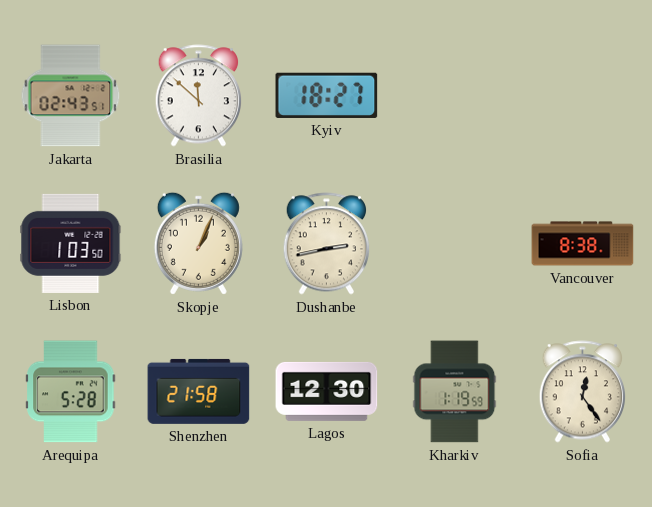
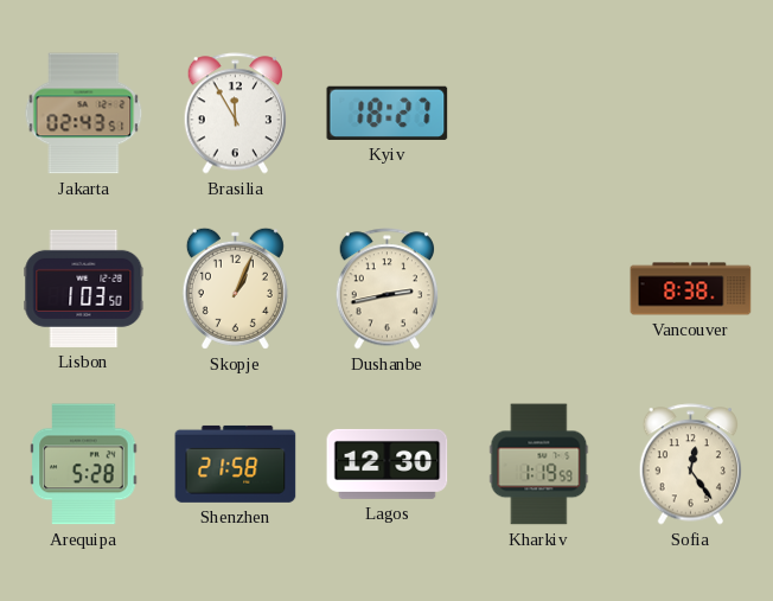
Brasilia: 11:52 -> 11:55
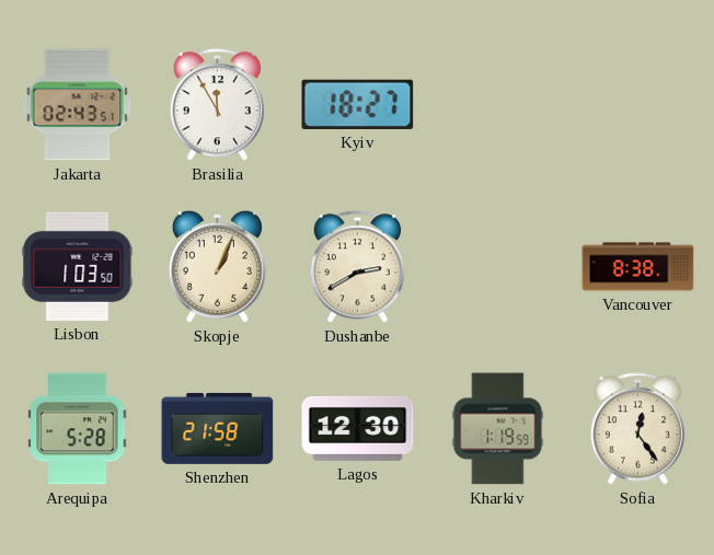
Dushanbe: 2:43 -> 2:40
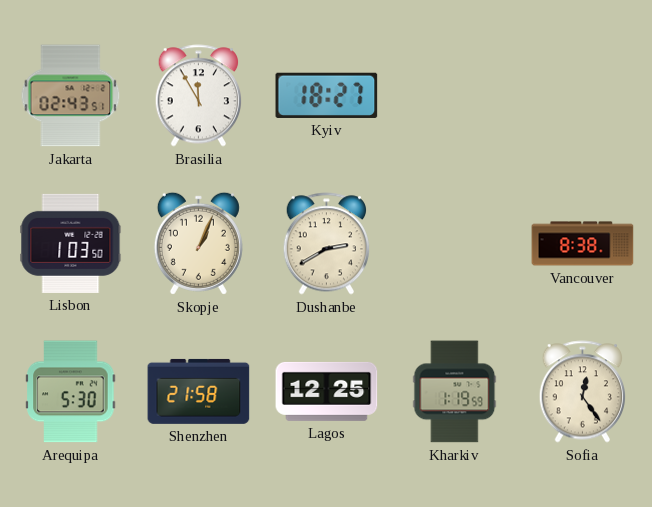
Arequipa: 5:28 -> 5:30
Lagos: 12:30 -> 12:25
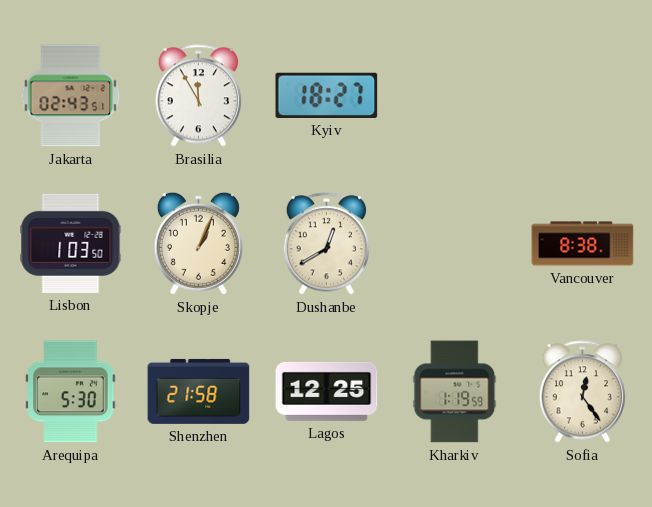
Dushanbe: 2:40 -> 12:40
